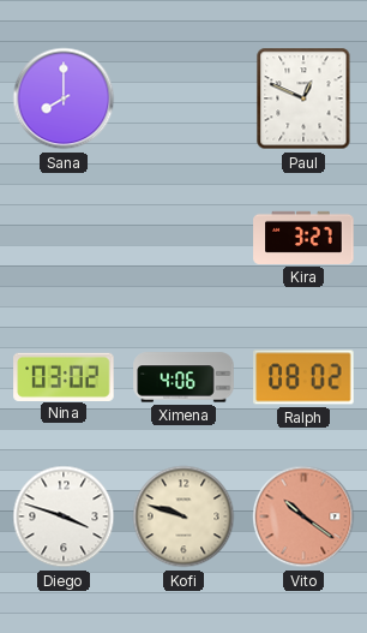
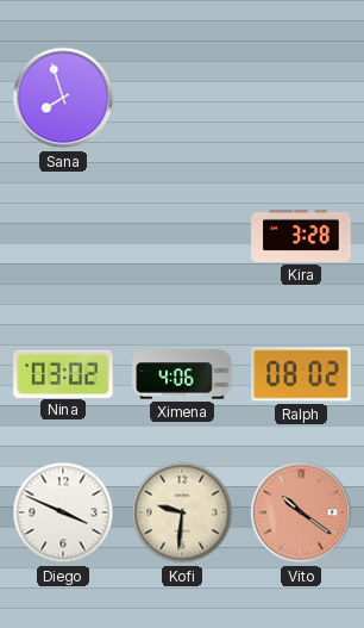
Sana: 8:00 -> 7:57
Paul: 12:49 -> none
Kira: 3:27 -> 3:28
Diego: 3:48 -> 3:49
Kofi: 9:48 -> 9:31
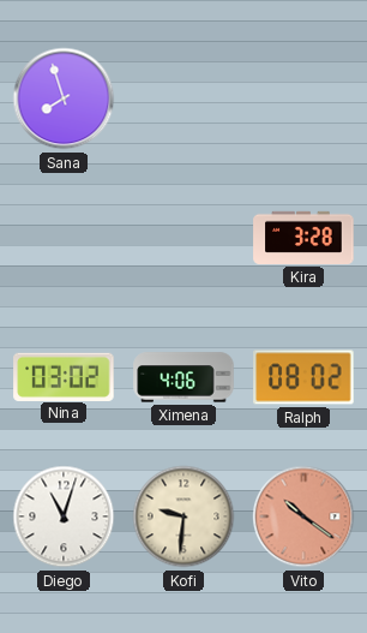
Diego: 3:49 -> 11:03
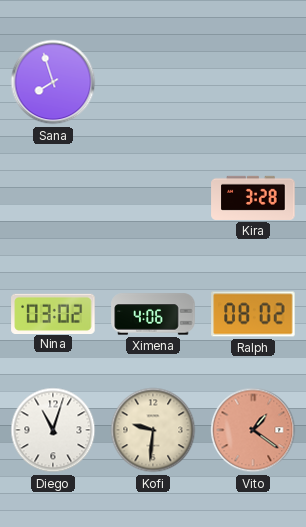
Vito: 10:21 -> 1:21
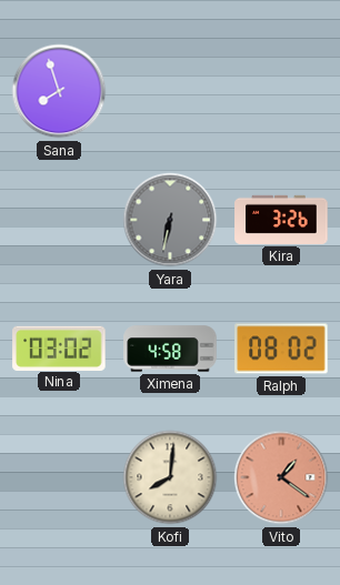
Yara: none -> 6:32
Kira: 3:28 -> 3:26
Ximena: 4:06 -> 4:58
Diego: 11:03 -> none
Kofi: 9:31 -> 8:01
